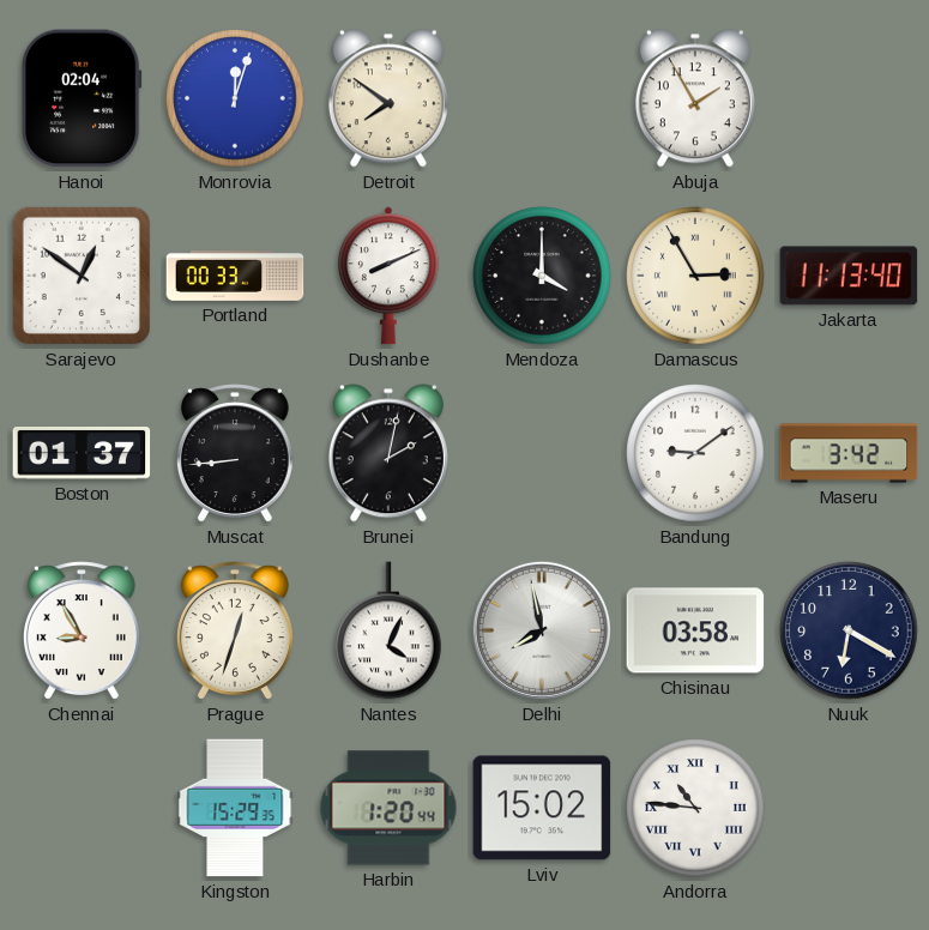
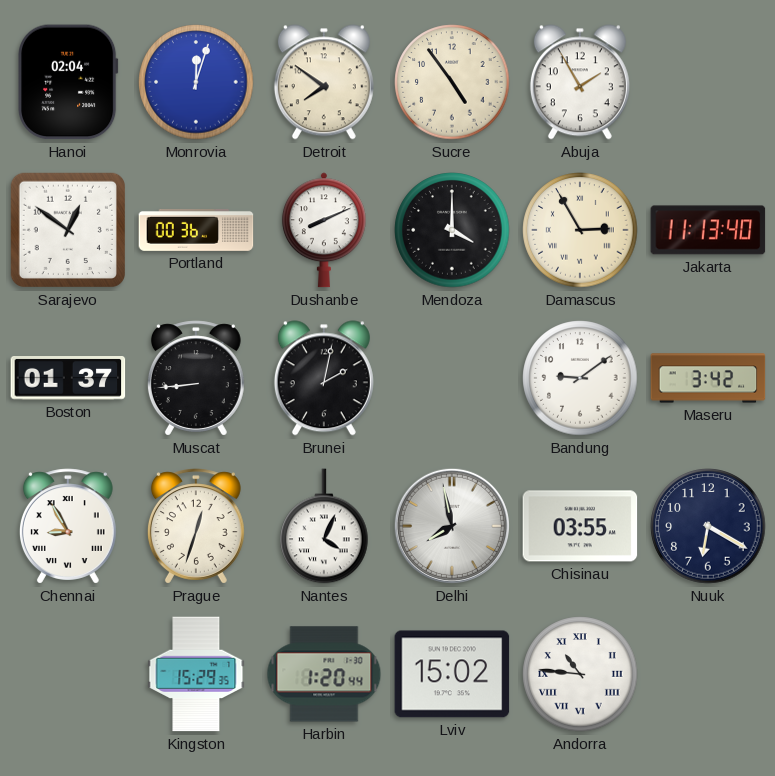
Sucre: none -> 4:54
Portland: 00:33 -> 00:36
Chisinau: 03:58 -> 03:55
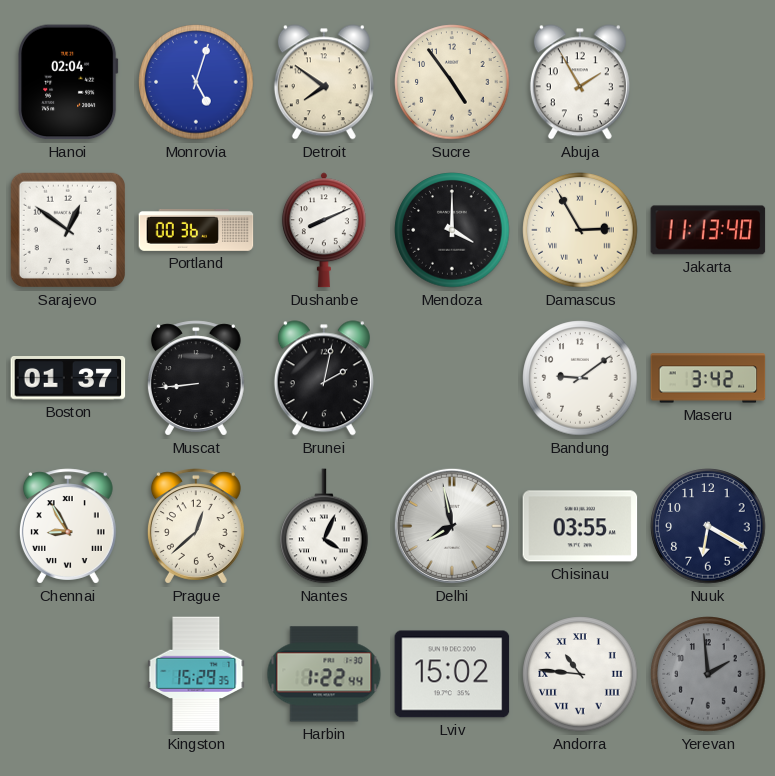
Monrovia: 12:03 -> 5:03
Prague: 12:33 -> 12:38
Harbin: 1:20 -> 1:22
Yerevan: none -> 1:59
